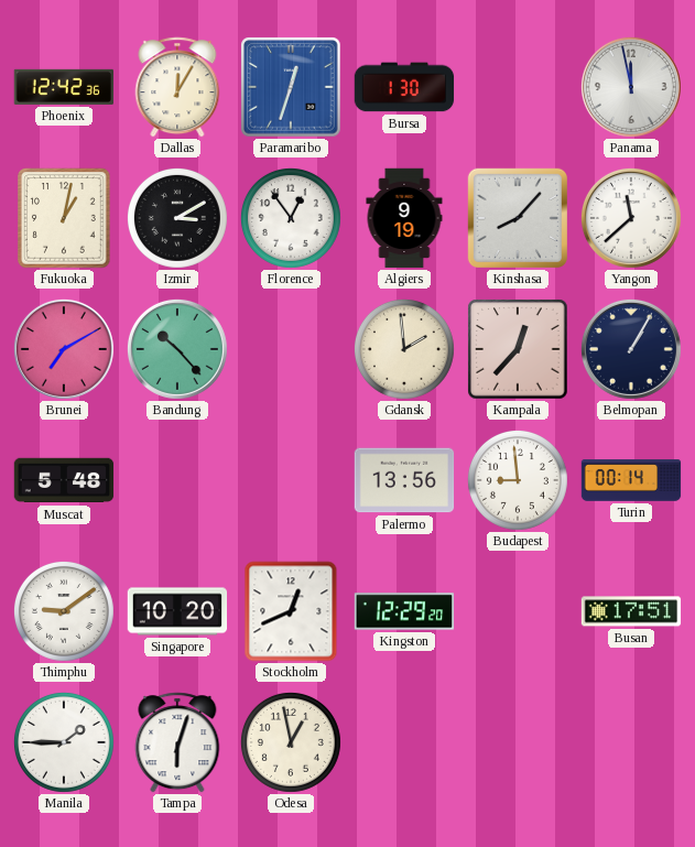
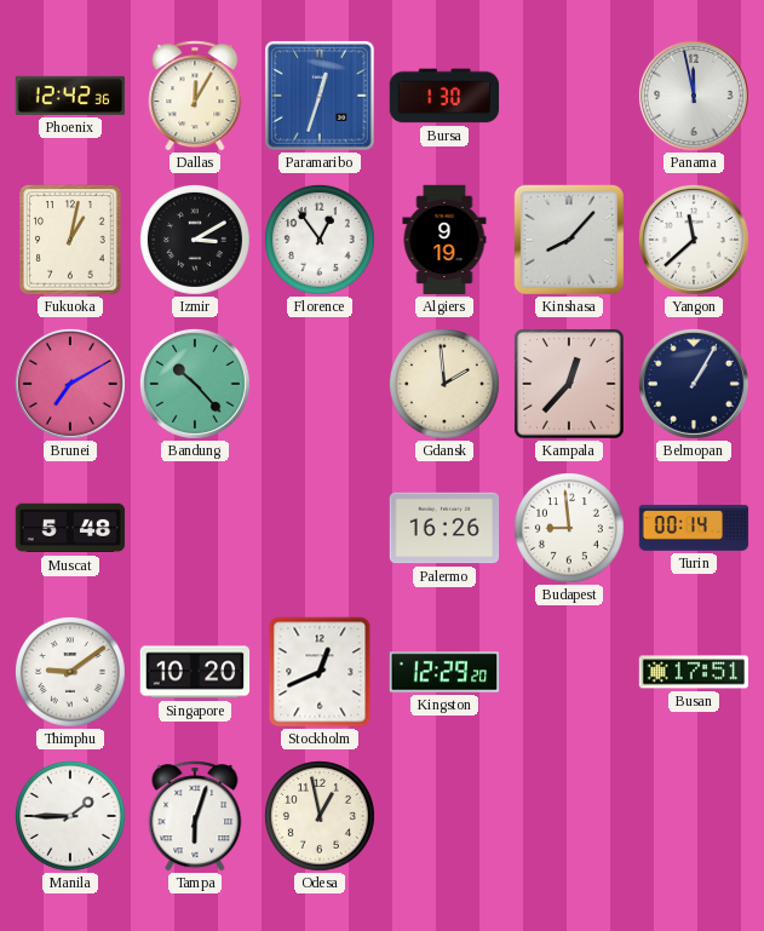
Palermo: 13:56 -> 16:26
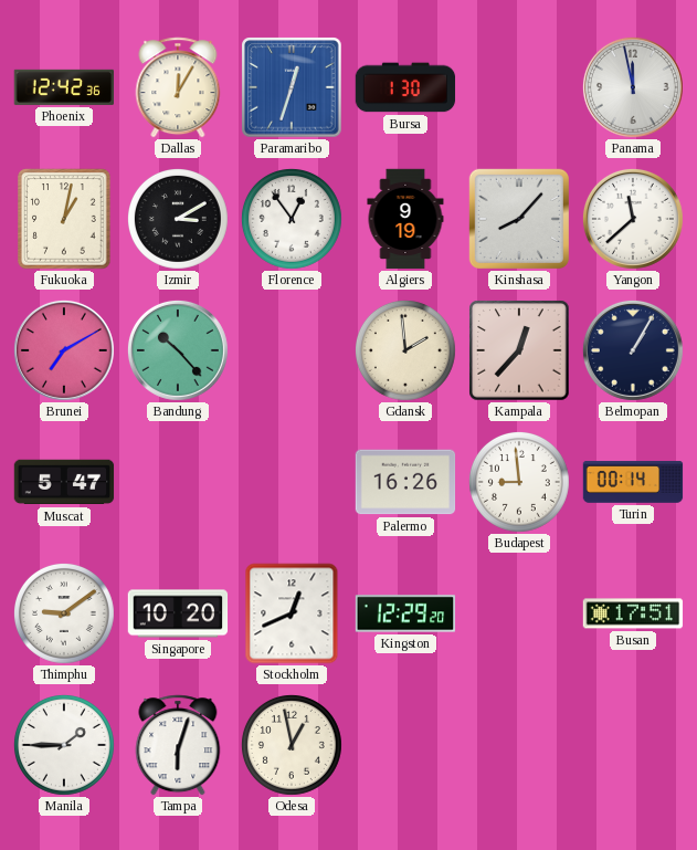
Muscat: 5:48 -> 5:47
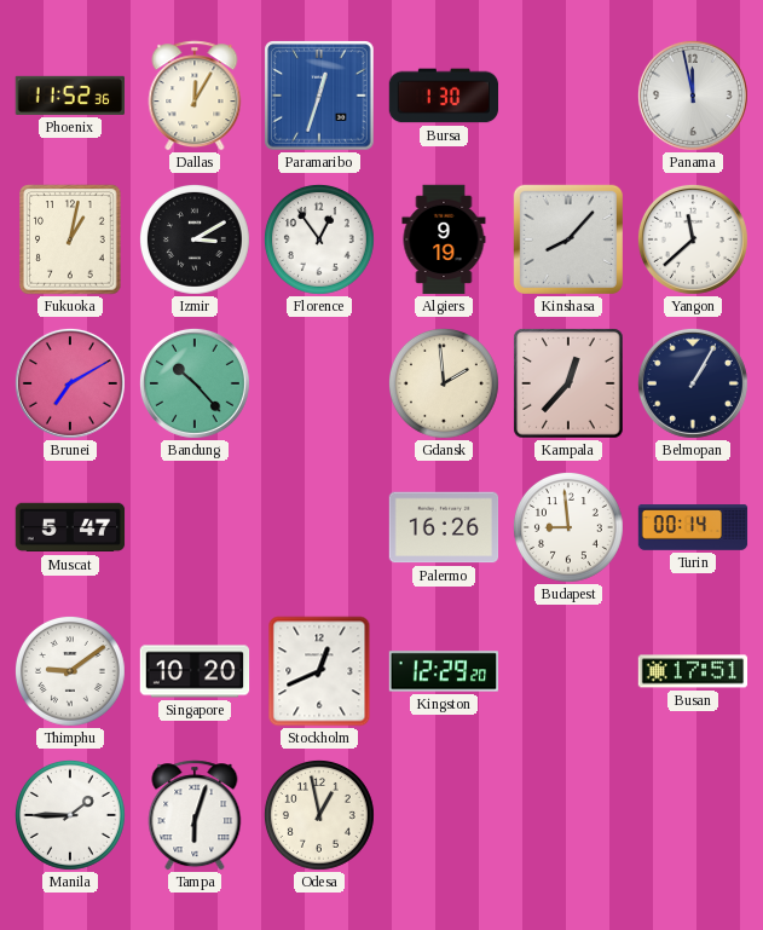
Phoenix: 12:42 -> 11:52
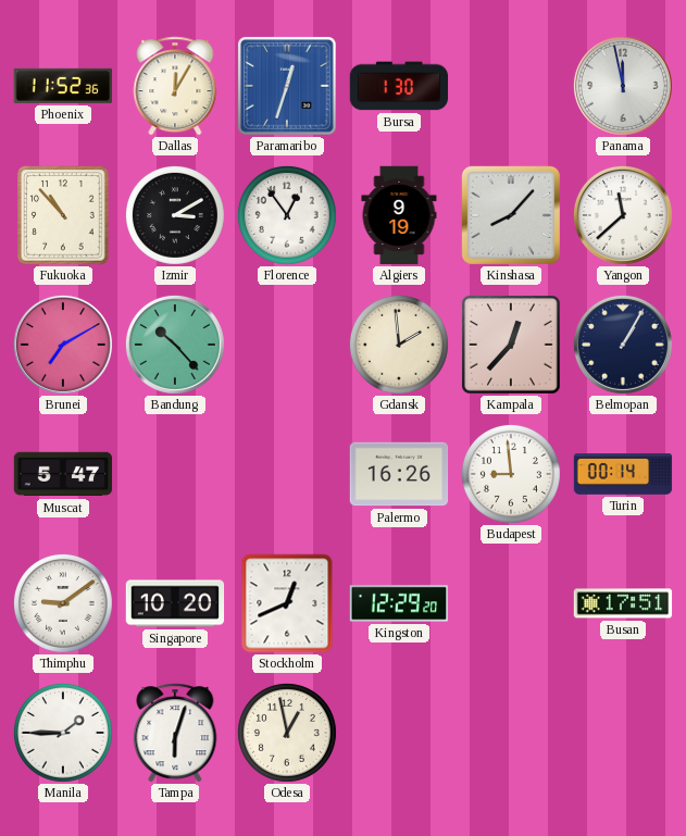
Fukuoka: 1:02 -> 10:53
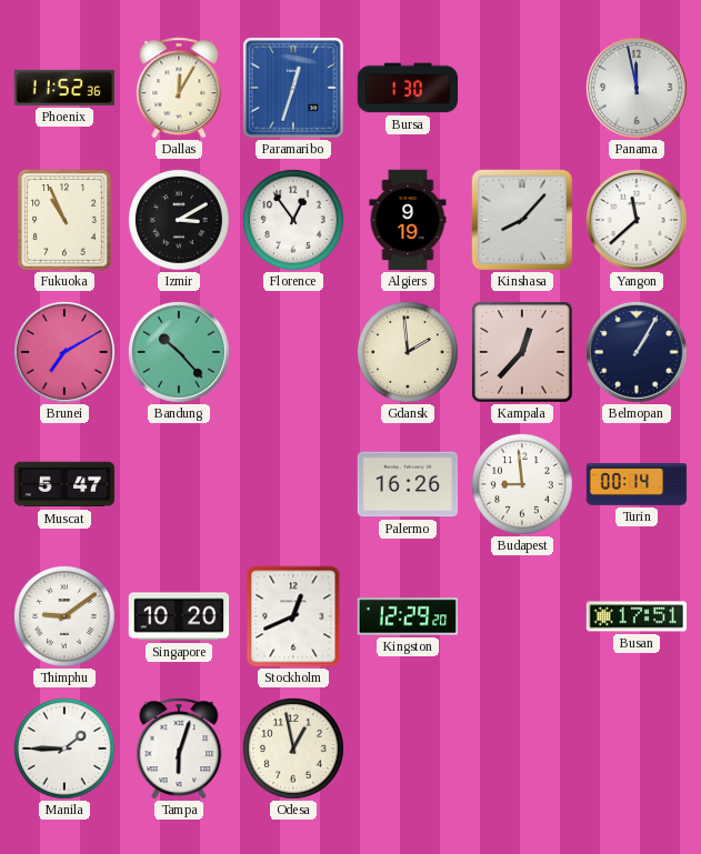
Fukuoka: 10:53 -> 10:56
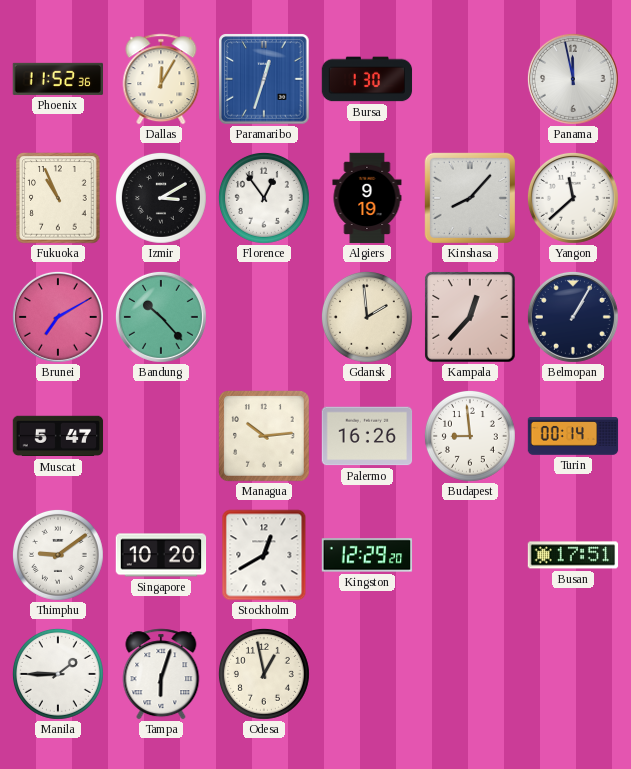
Managua: none -> 10:14
Stockholm: 12:41 -> 12:40
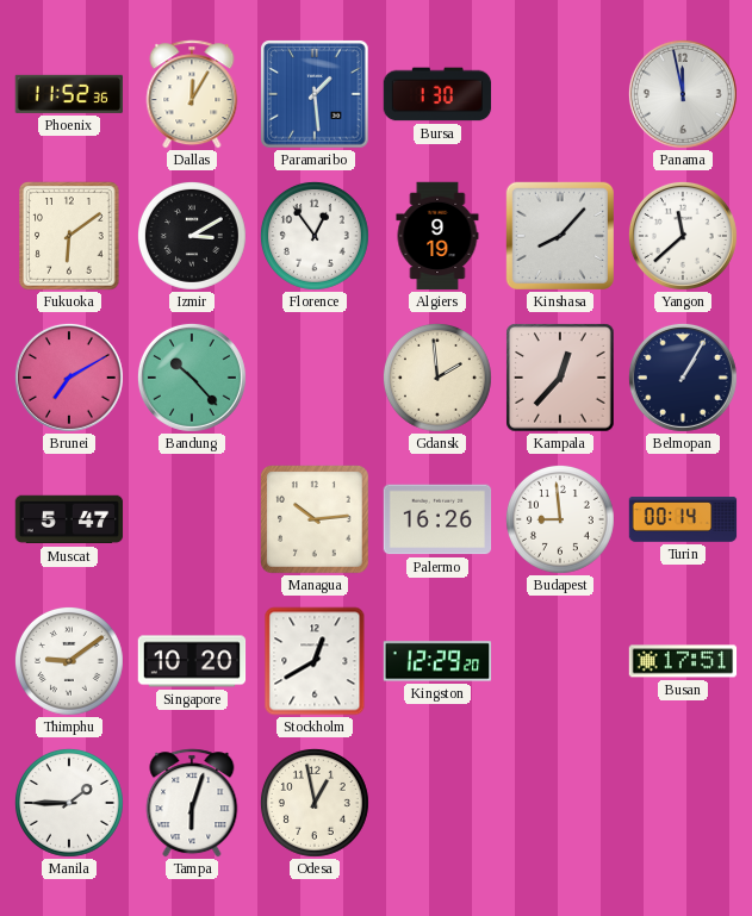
Paramaribo: 12:33 -> 1:29
Fukuoka: 10:56 -> 6:09
